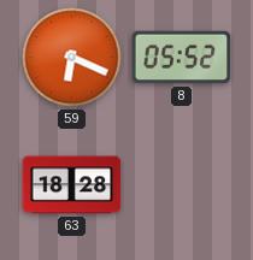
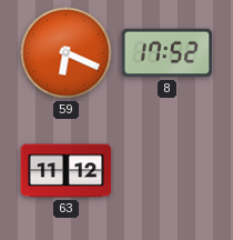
8: 05:52 -> 17:52
63: 18:28 -> 11:12
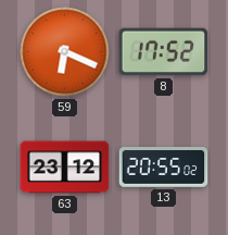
63: 11:12 -> 23:12
13: none -> 20:55
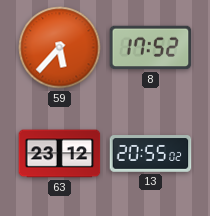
59: 6:19 -> 5:37
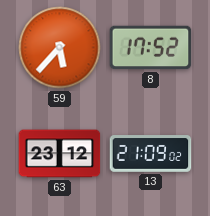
13: 20:55 -> 21:09
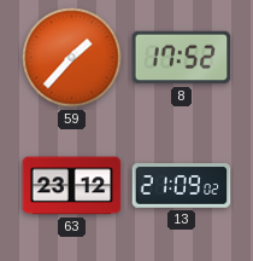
59: 5:37 -> 1:37
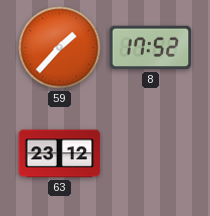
13: 21:09 -> none
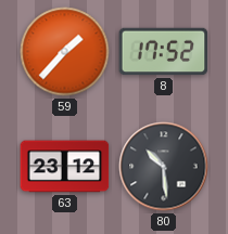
80: none -> 10:29
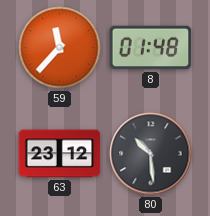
59: 1:37 -> 11:37
8: 17:52 -> 01:48
